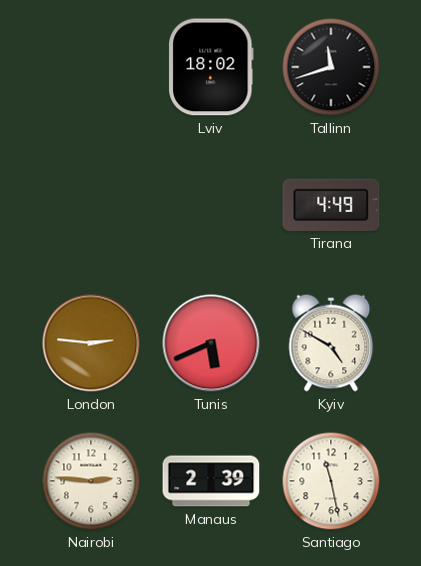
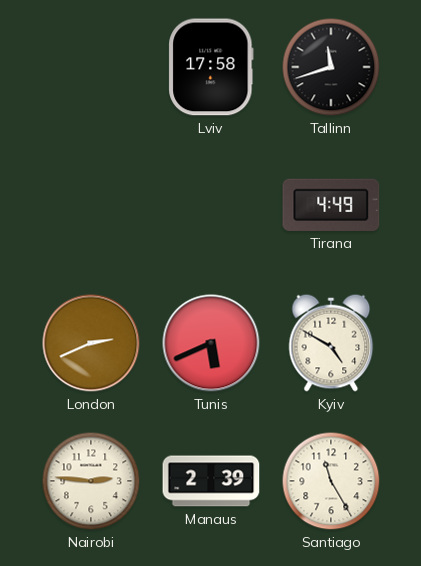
Lviv: 18:02 -> 17:58
London: 2:46 -> 2:41
Santiago: 11:28 -> 11:25
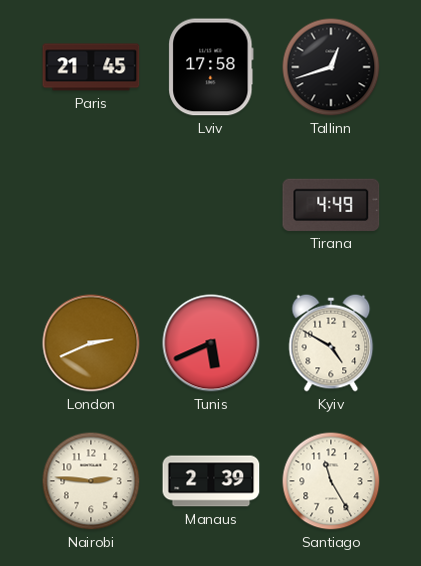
Paris: none -> 21:45
Tallinn: 11:42 -> 12:42
